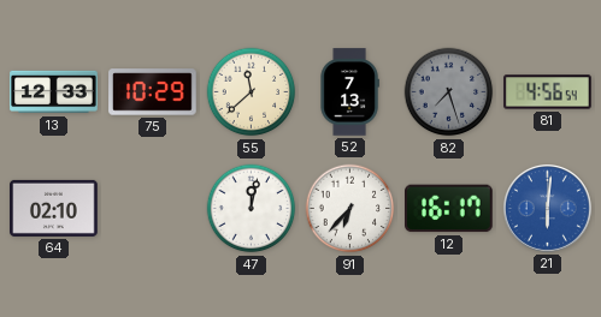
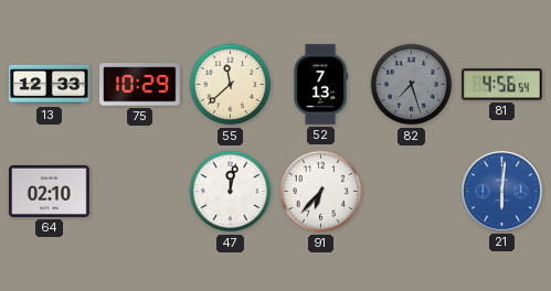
12: 16:17 -> none
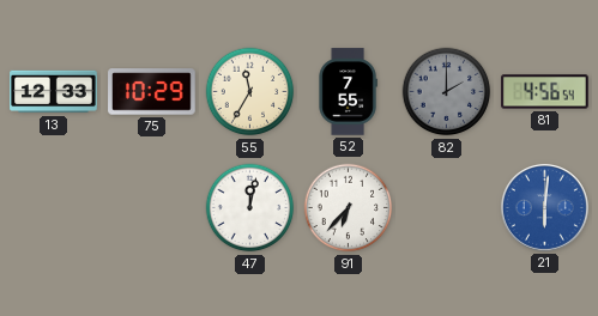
55: 11:38 -> 11:35
52: 7:13 -> 7:55
82: 7:27 -> 2:00
64: 02:10 -> none
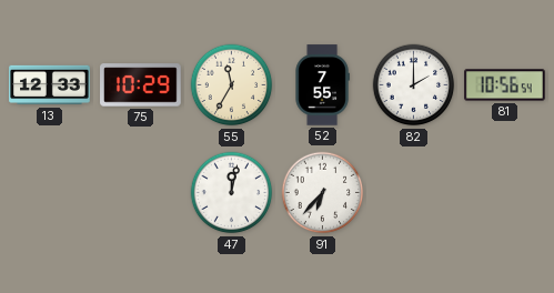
82 dial: grey -> white
81: 4:56 -> 10:56
21: 6:01 -> none
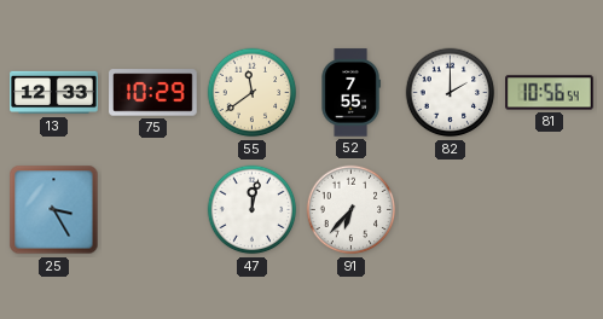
55: 11:35 -> 11:39
25: none -> 3:25
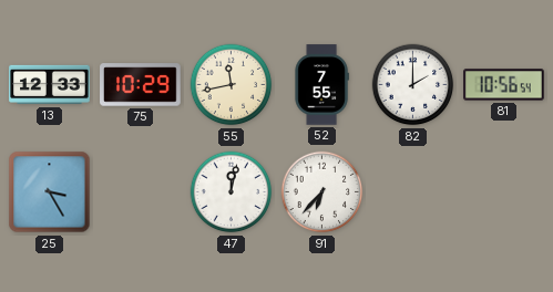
55: 11:39 -> 11:43
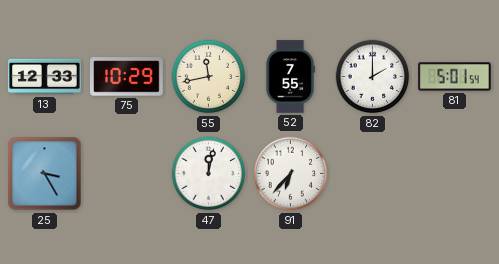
81: 10:56 -> 5:01
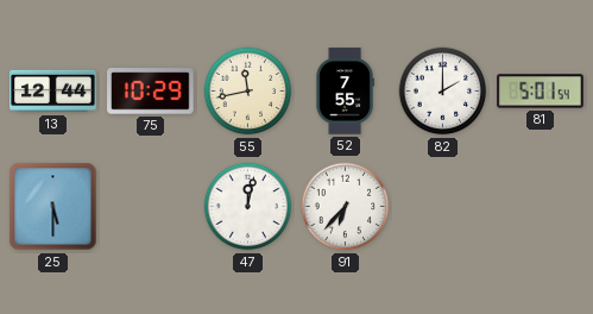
13: 12:33 -> 12:44
25: 3:25 -> 5:30
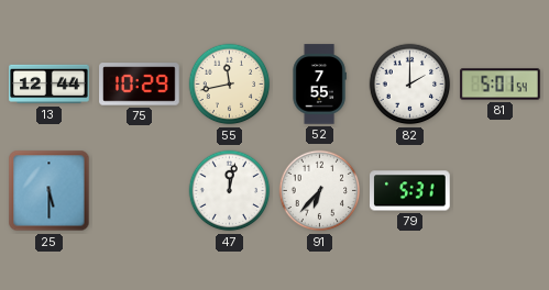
79: none -> 5:31
